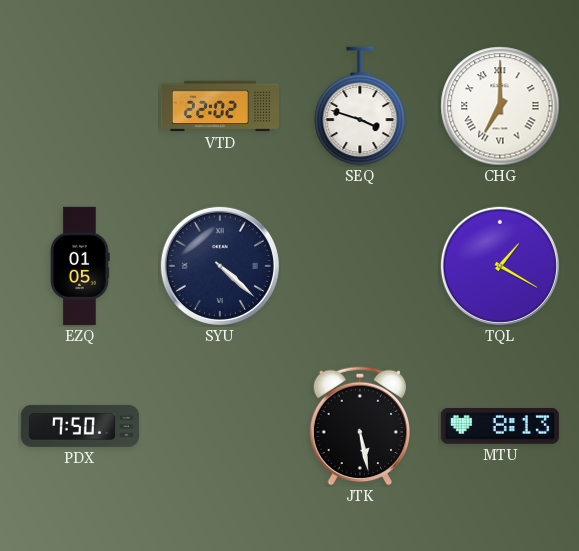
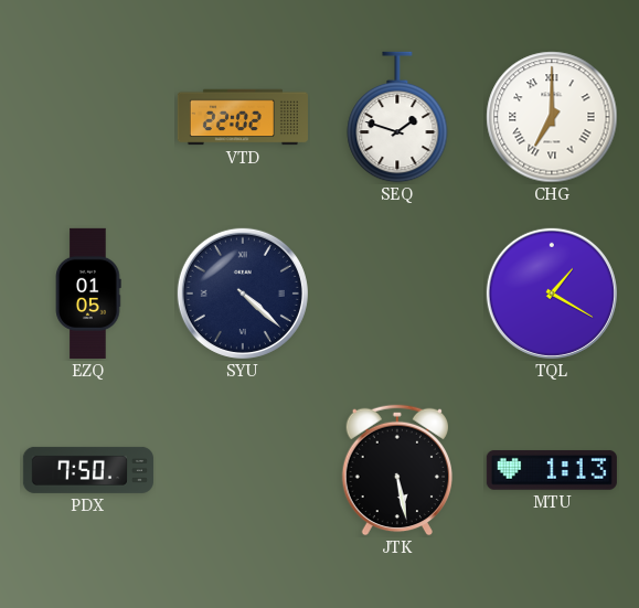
SEQ: 3:48 -> 1:48
MTU: 8:13 -> 1:13
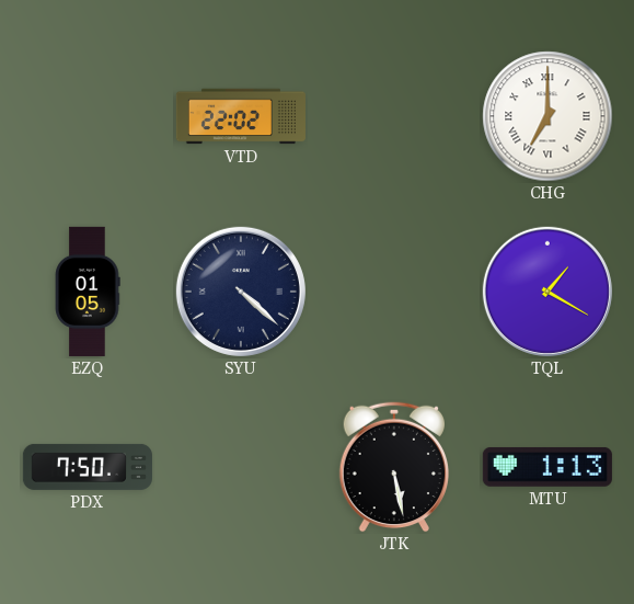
SEQ: 1:48 -> none
